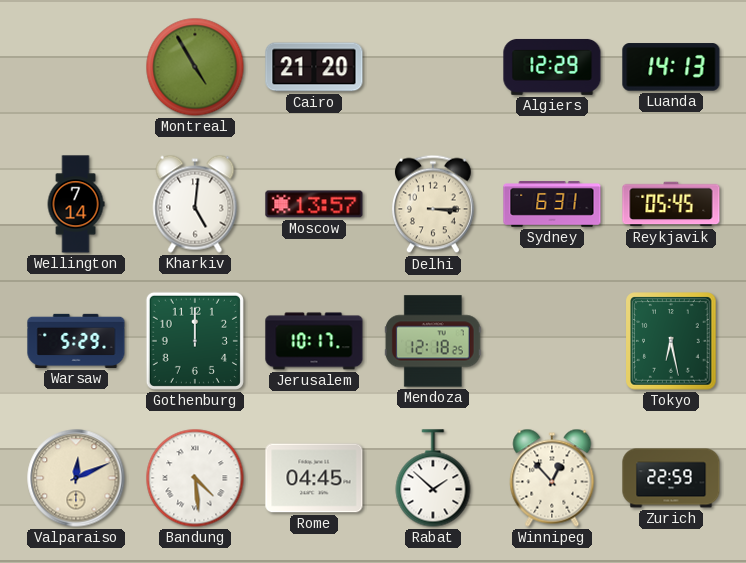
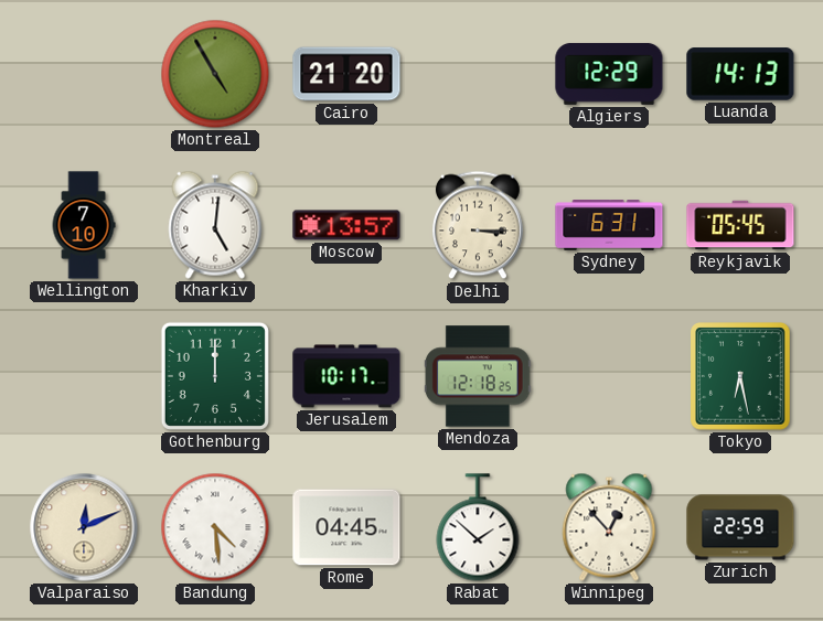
Wellington: 7:14 -> 7:10
Warsaw: 5:29 -> none
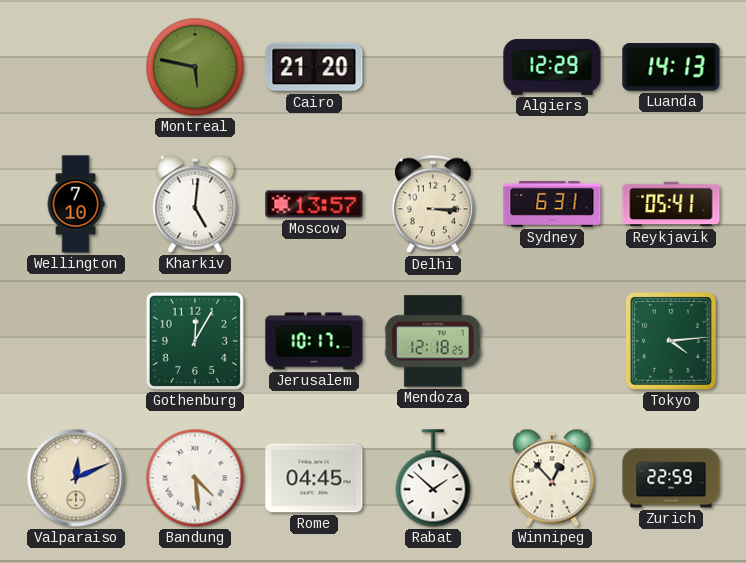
Montreal: 4:55 -> 5:47
Reykjavik: 05:45 -> 05:41
Gothenburg: 12:00 -> 12:05
Tokyo: 6:28 -> 4:14
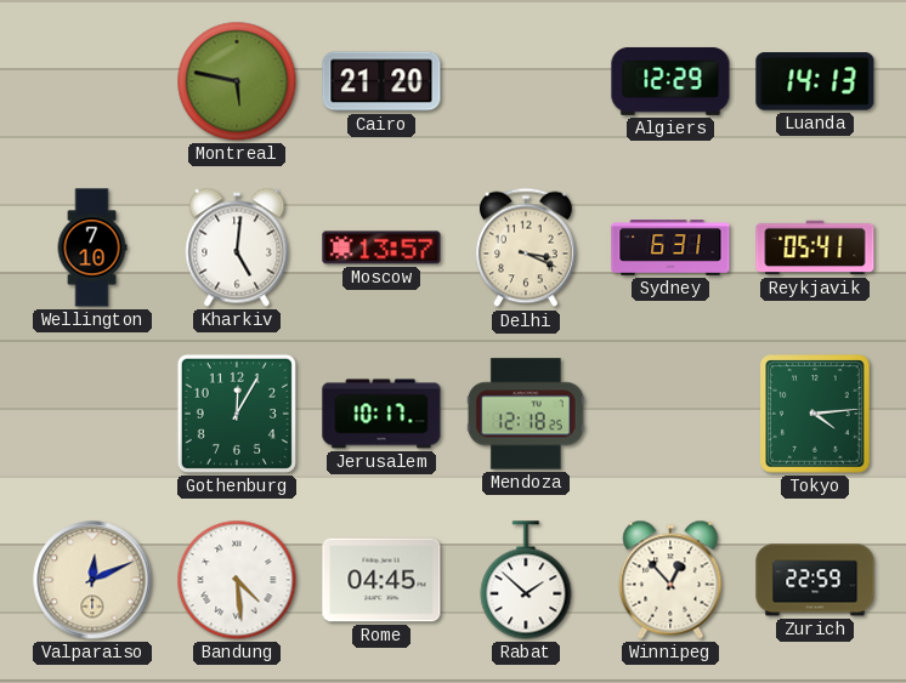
Delhi: 3:15 -> 3:19
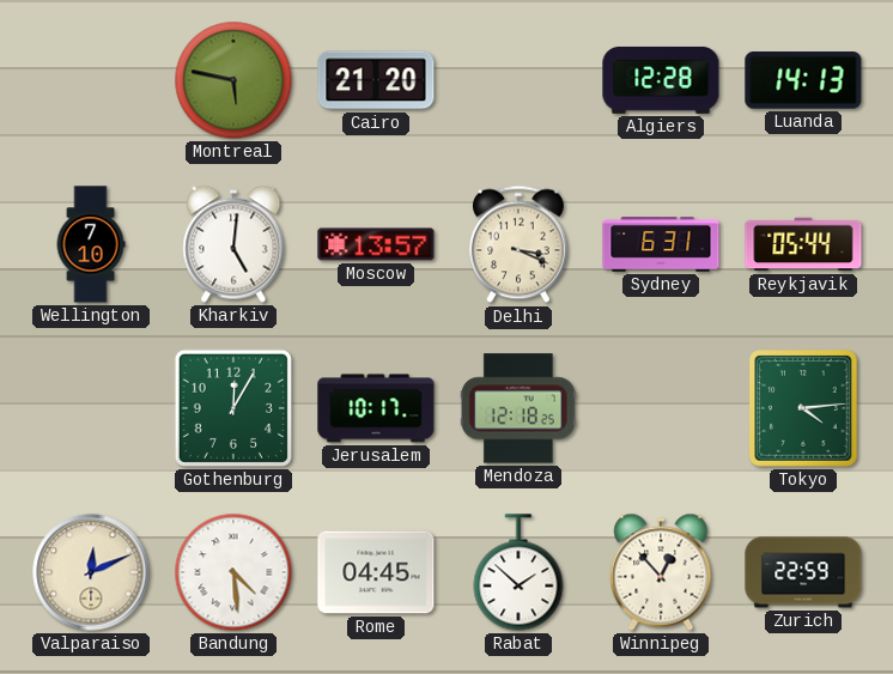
Algiers: 12:29 -> 12:28
Reykjavik: 05:41 -> 05:44
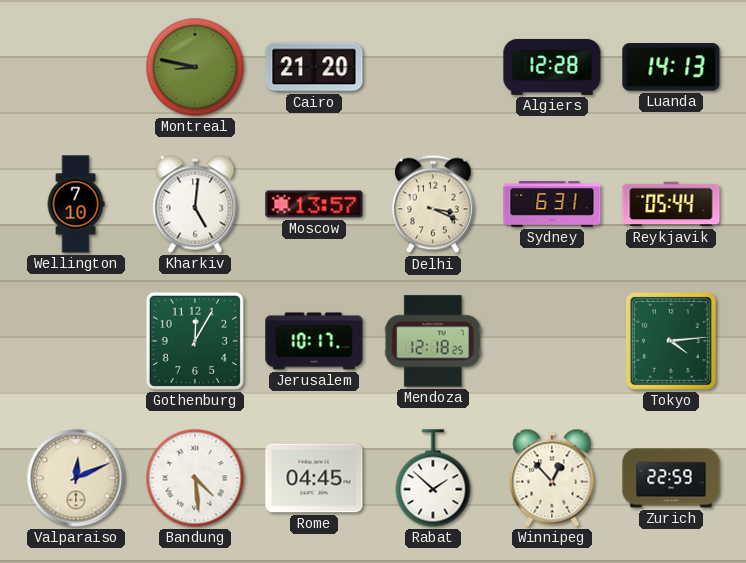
Montreal: 5:47 -> 8:47
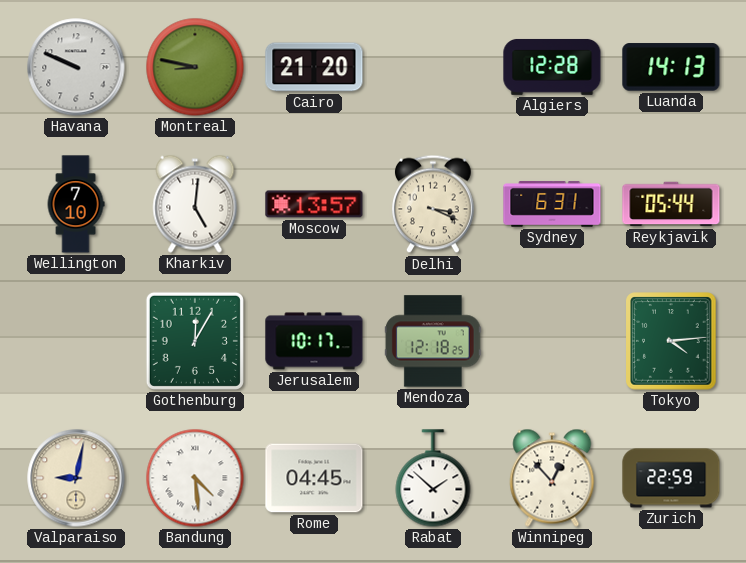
Havana: none -> 9:49
Valparaiso: 12:11 -> 9:02
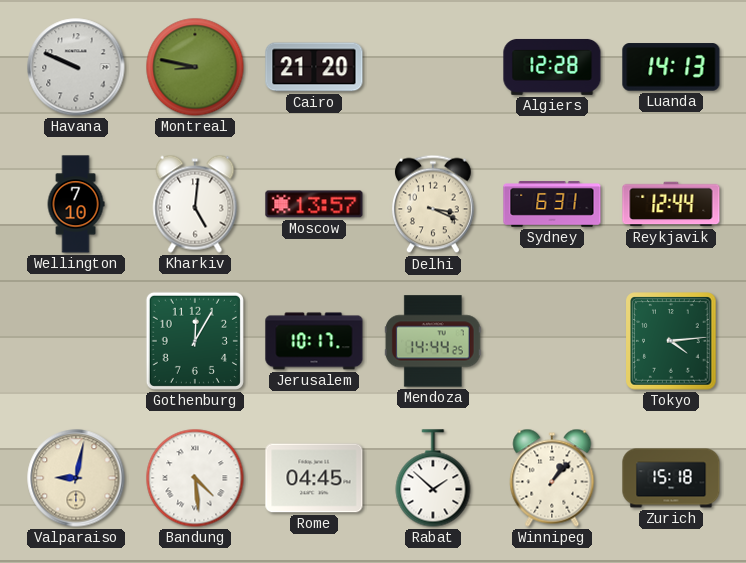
Reykjavik: 05:44 -> 12:44
Mendoza: 12:18 -> 14:44
Winnipeg: 12:53 -> 1:07
Zurich: 22:59 -> 15:18
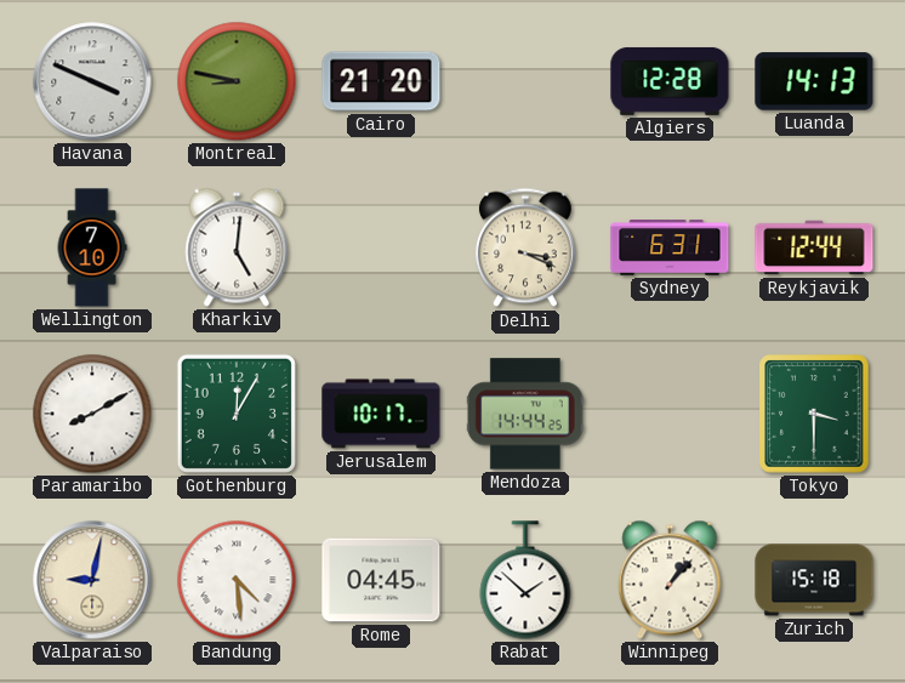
Havana: 9:49 -> 3:49
Moscow: 13:57 -> none
Paramaribo: none -> 8:10
Tokyo: 4:14 -> 3:30
